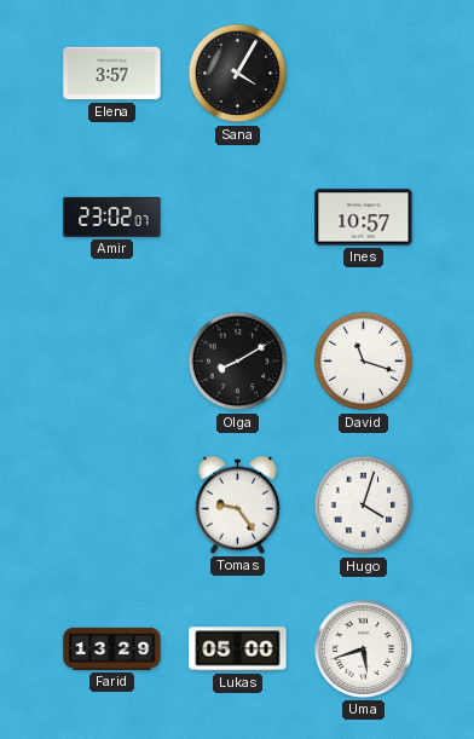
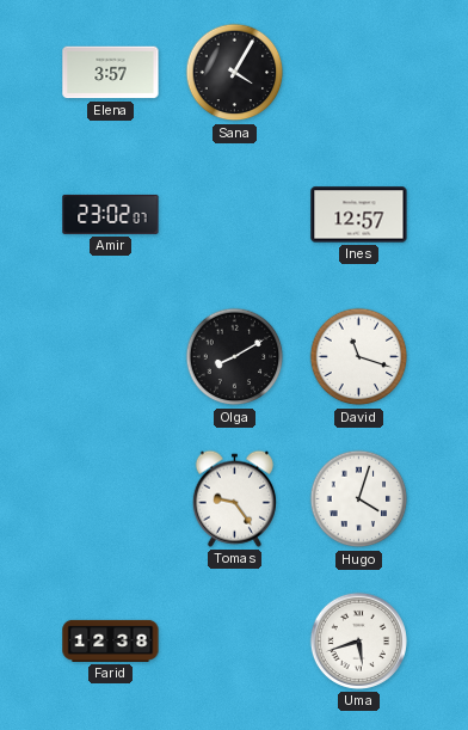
Ines: 10:57 -> 12:57
Farid: 13:29 -> 12:38
Lukas: 05:00 -> none
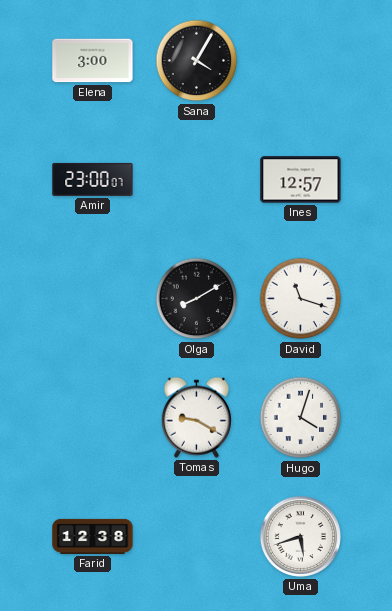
Elena: 3:57 -> 3:00
Amir: 23:02 -> 23:00
Tomas: 9:24 -> 9:20
